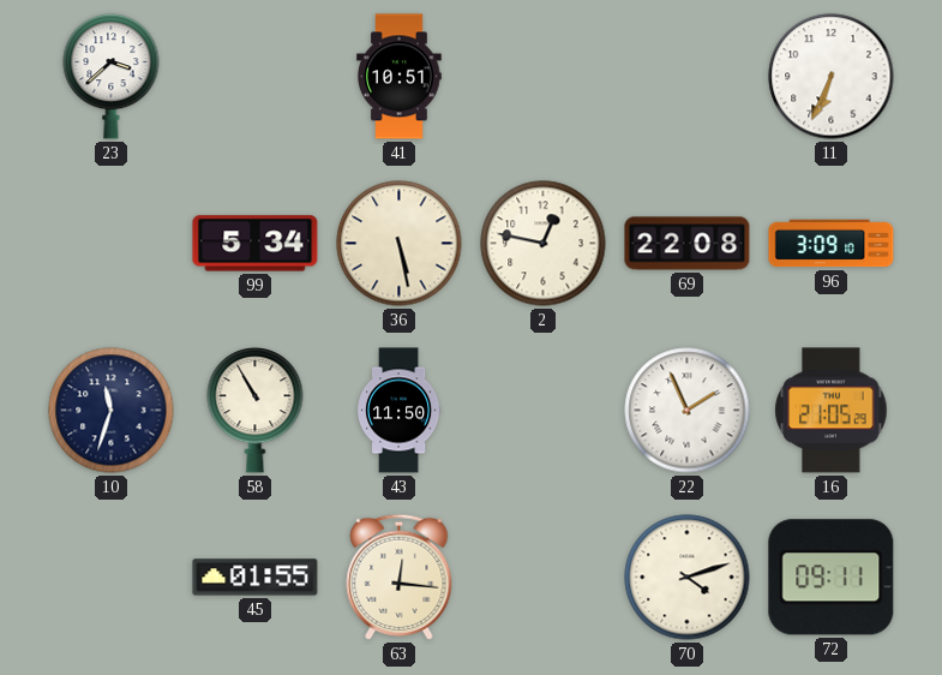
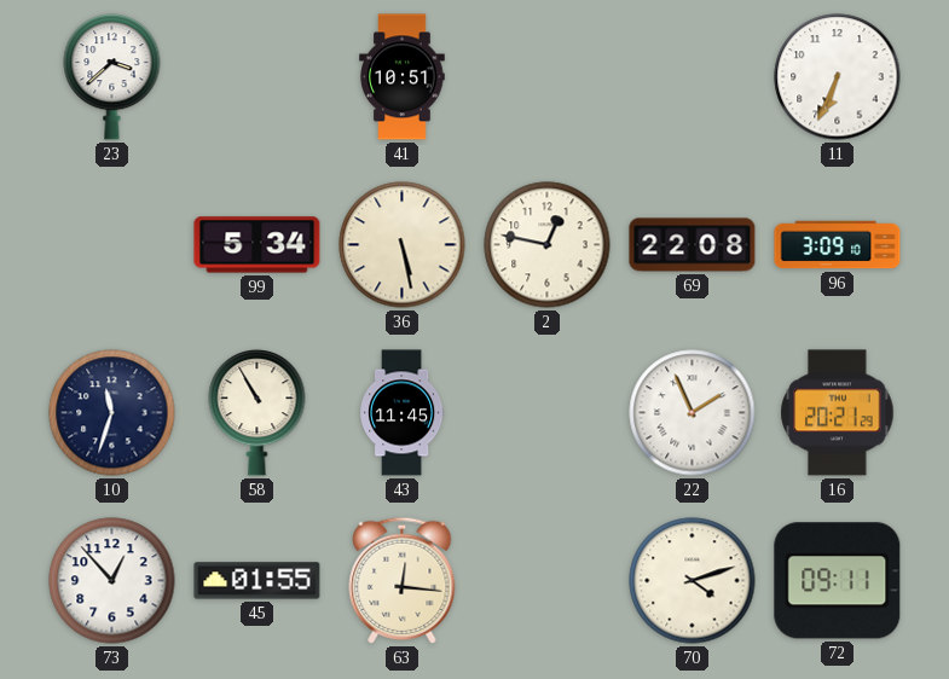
43: 11:50 -> 11:45
16: 21:05 -> 20:21
73: none -> 12:53
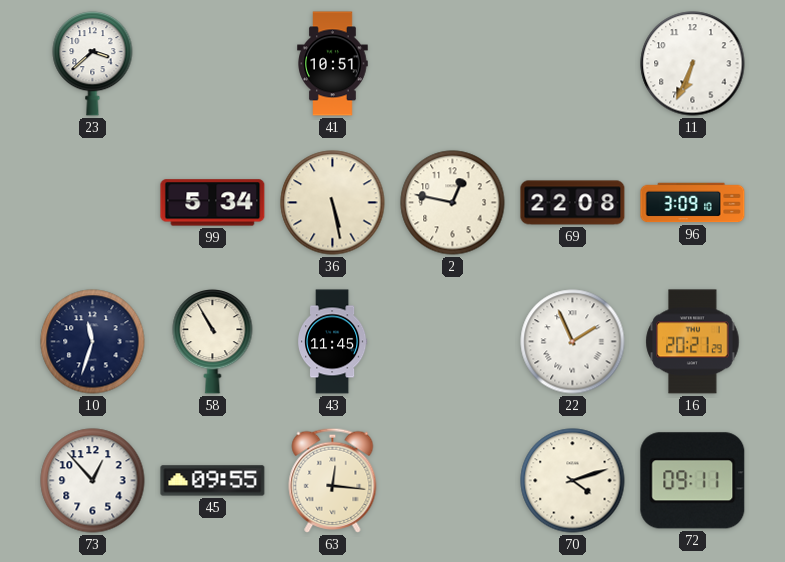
45: 01:55 -> 09:55
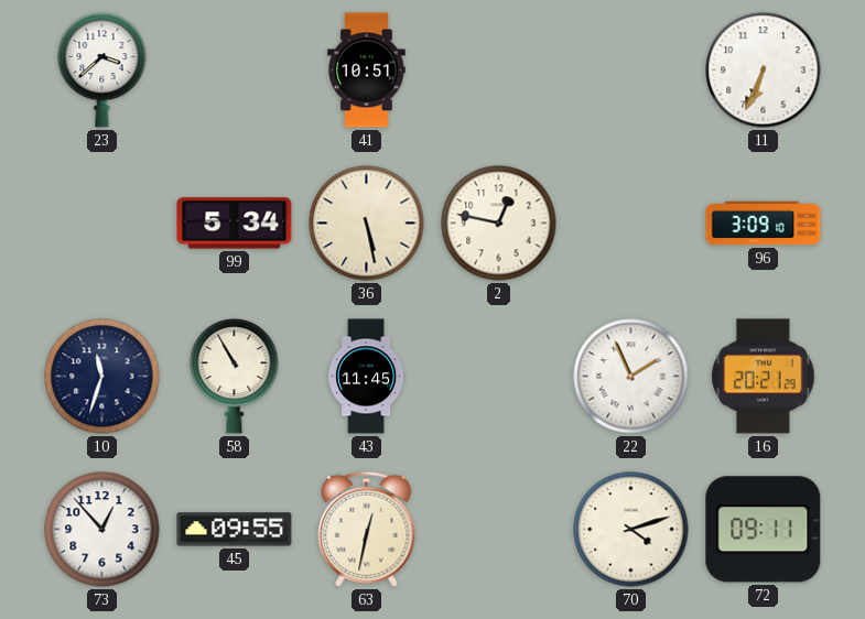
69: 22:08 -> none
63: 12:16 -> 12:32
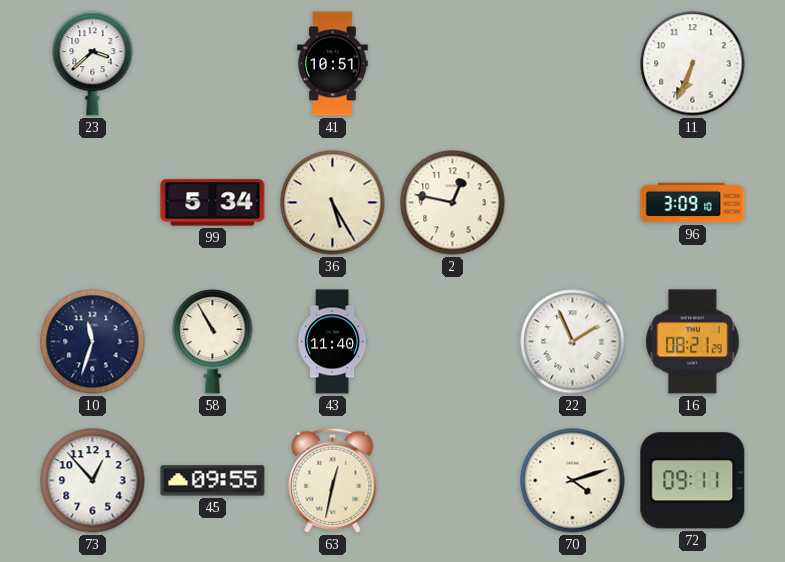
36: 5:28 -> 5:25
43: 11:45 -> 11:40
16: 20:21 -> 08:21
